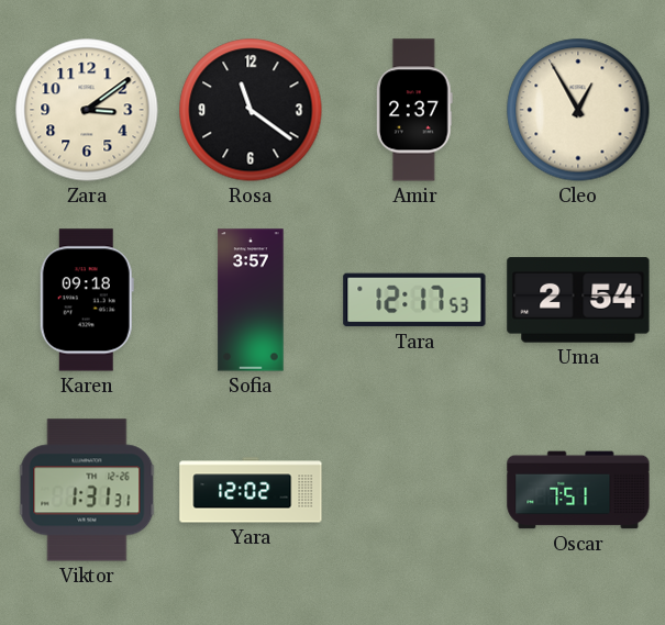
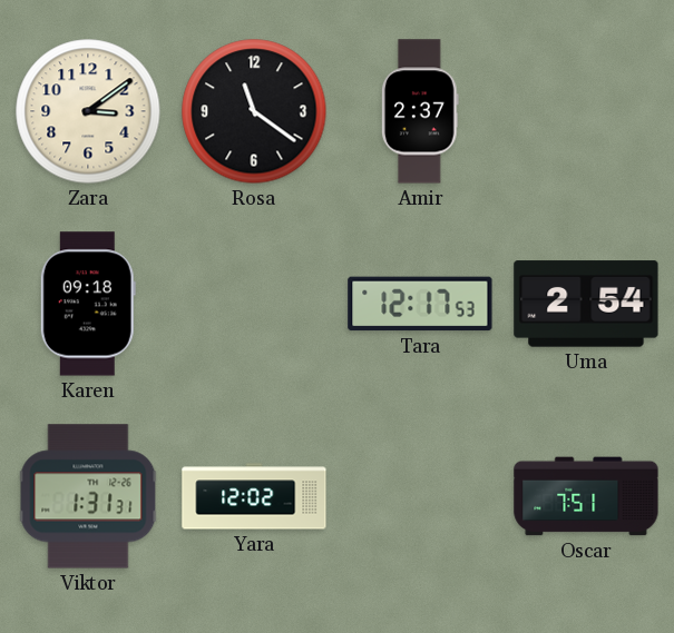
Cleo: 12:55 -> none
Sofia: 3:57 -> none
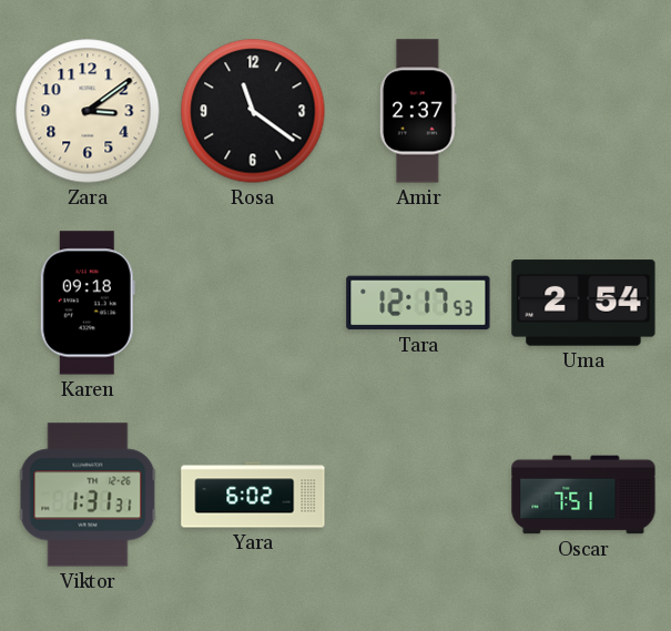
Yara: 12:02 -> 6:02
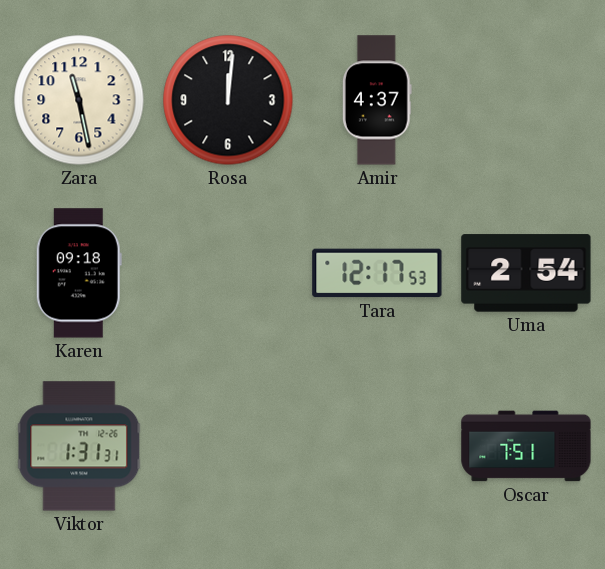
Zara: 3:09 -> 11:28
Rosa: 11:21 -> 12:01
Amir: 2:37 -> 4:37
Yara: 6:02 -> none
